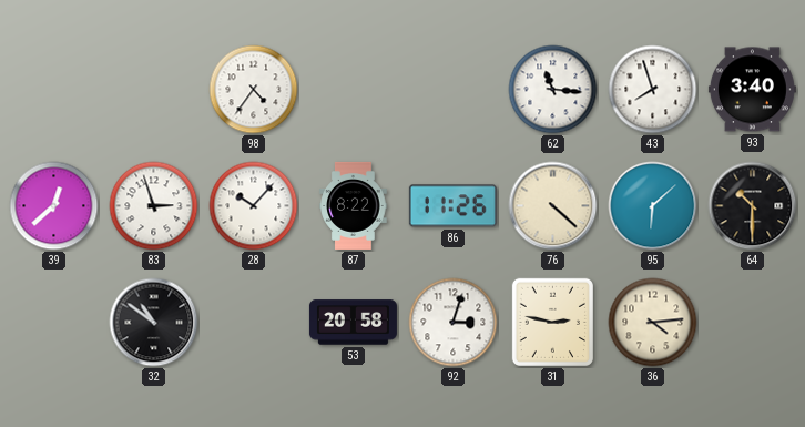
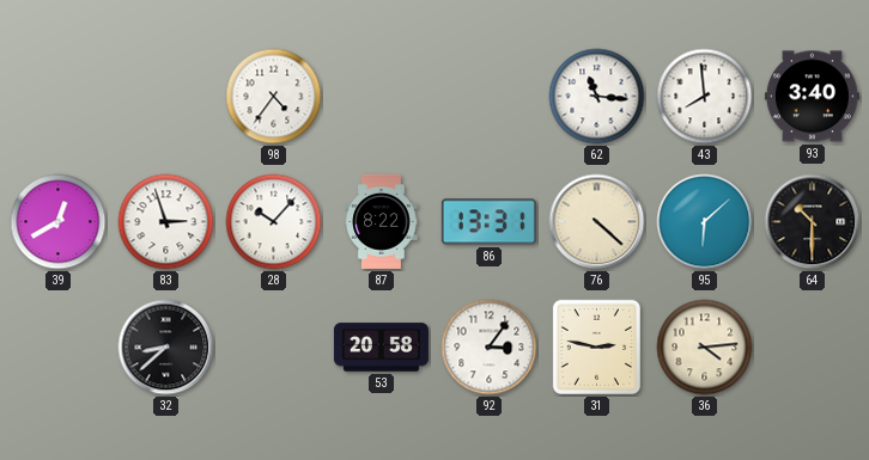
43: 7:57 -> 7:59
39: 12:38 -> 12:40
86: 11:26 -> 13:31
32: 10:51 -> 8:38
92: 3:03 -> 3:06
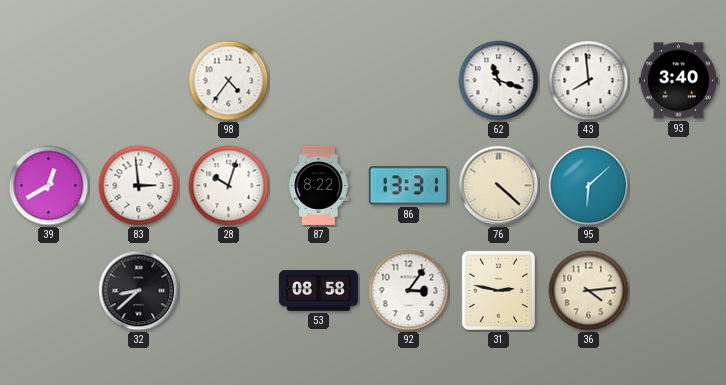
62: 11:16 -> 11:18
83: 2:57 -> 2:59
28: 10:07 -> 10:03
64: 10:30 -> none
53: 20:58 -> 08:58
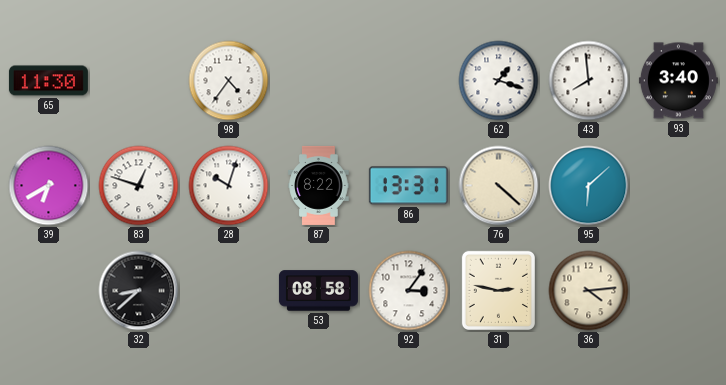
65: none -> 11:30
62: 11:18 -> 1:18
39: 12:40 -> 6:40
83: 2:59 -> 12:48
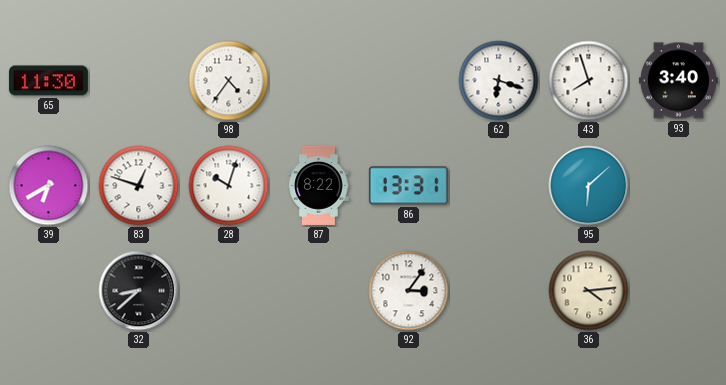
62: 1:18 -> 6:18
43: 7:59 -> 7:57
76: 4:22 -> none
53: 08:58 -> none
31: 2:47 -> none
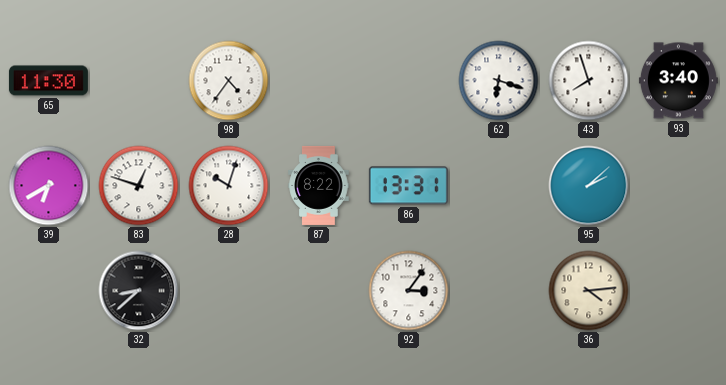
95: 6:08 -> 2:08
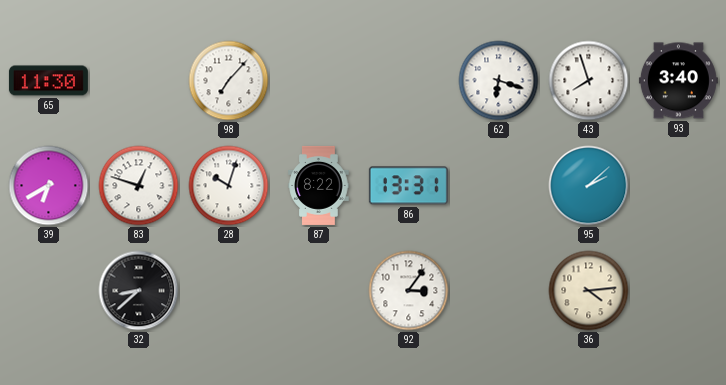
98: 4:36 -> 7:07
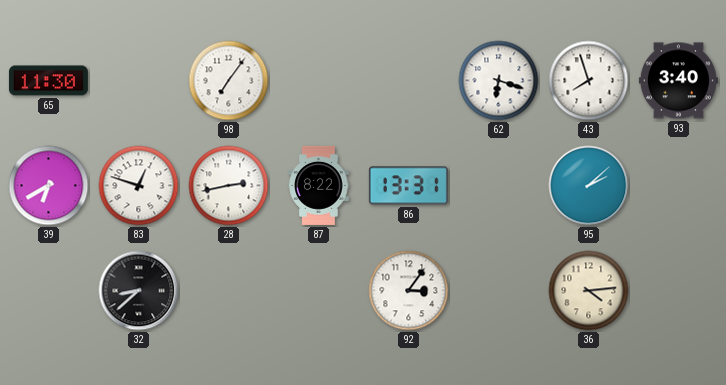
98: 7:07 -> 7:06
28: 10:03 -> 2:43
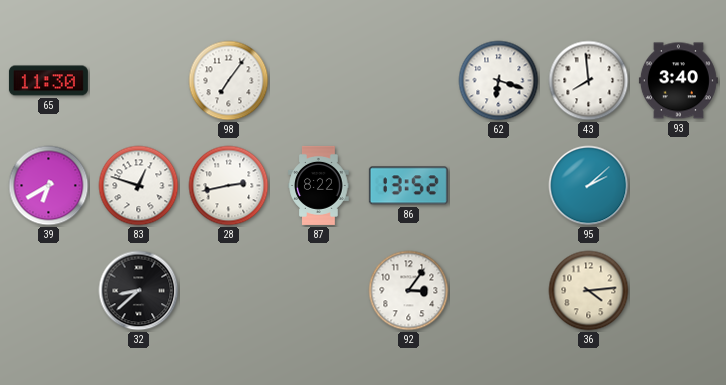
43: 7:57 -> 7:59
86: 13:31 -> 13:52
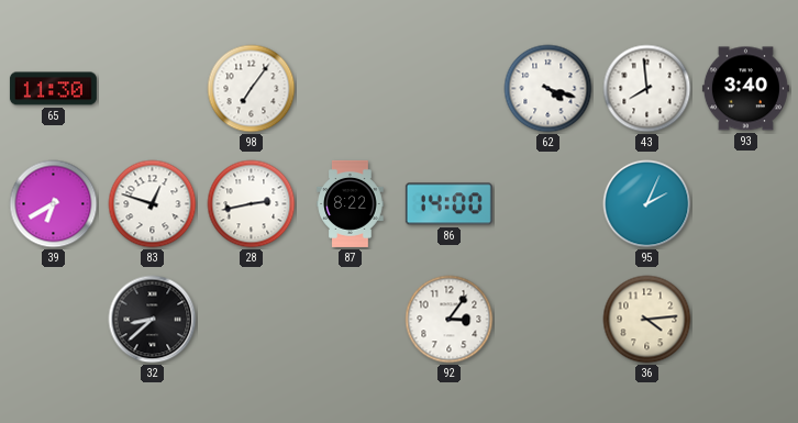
62: 6:18 -> 4:18
86: 13:52 -> 14:00
95: 2:08 -> 2:04
